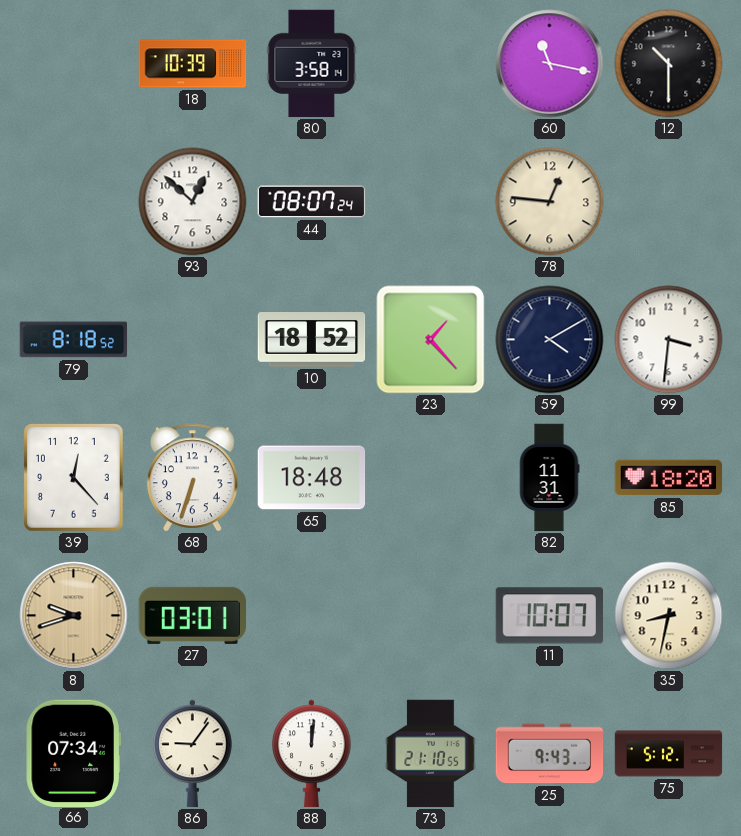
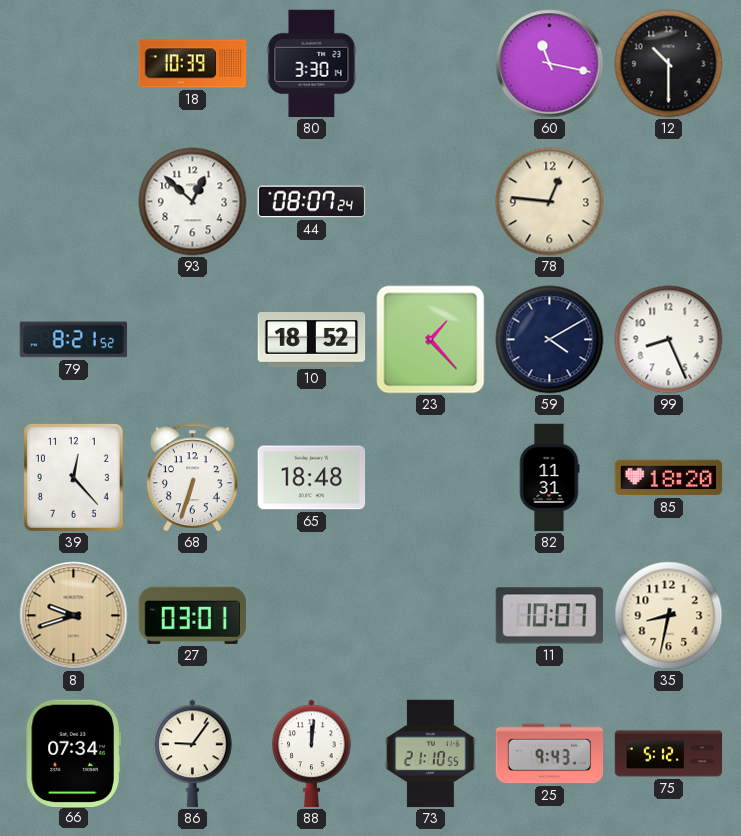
80: 3:58 -> 3:30
79: 8:18 -> 8:21
99: 3:31 -> 8:26
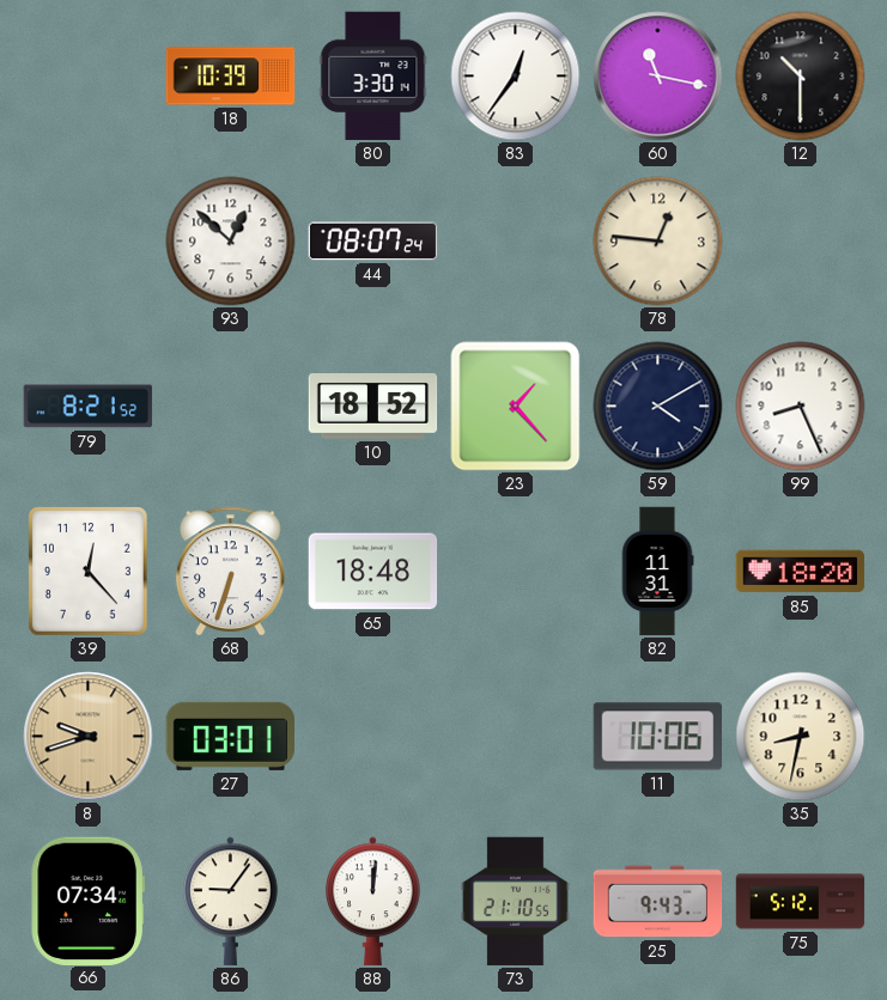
83: none -> 12:36
11: 10:07 -> 10:06
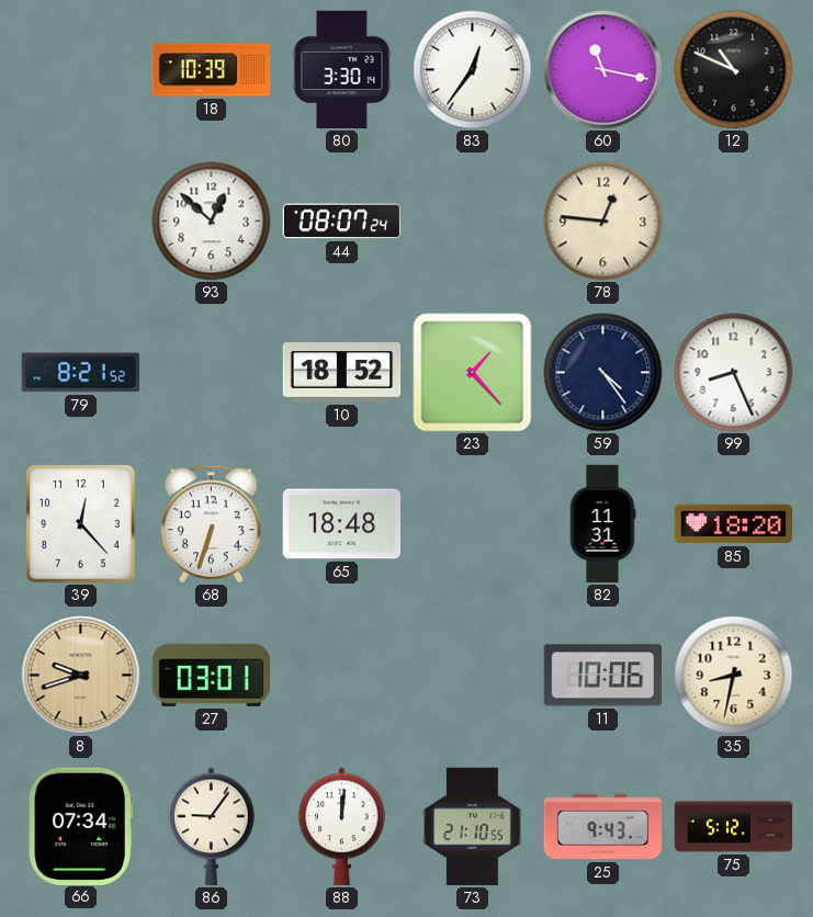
12: 10:30 -> 10:49
59: 4:10 -> 4:24
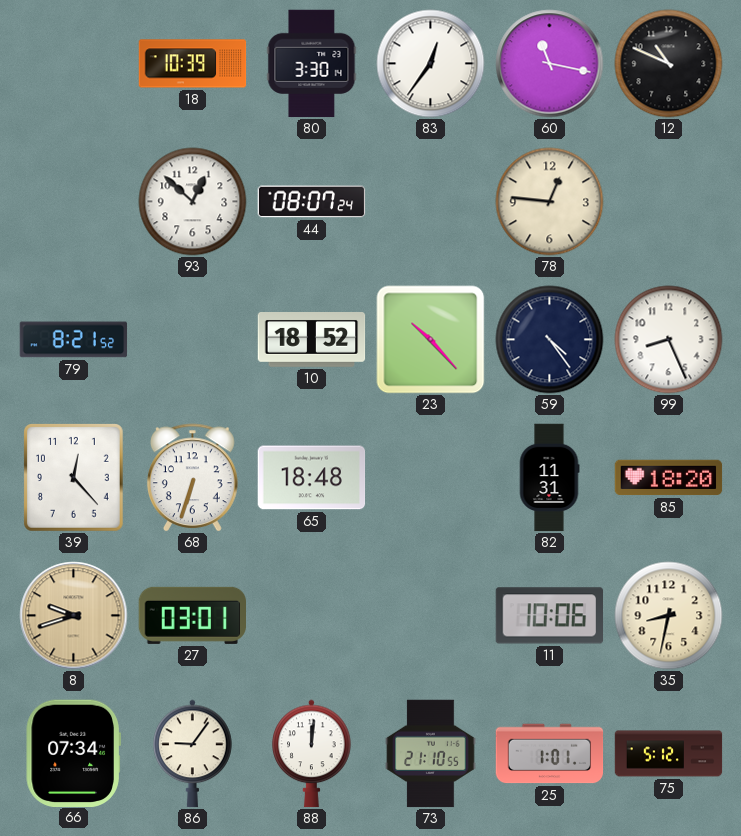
23: 1:23 -> 10:23
25: 9:43 -> 1:01
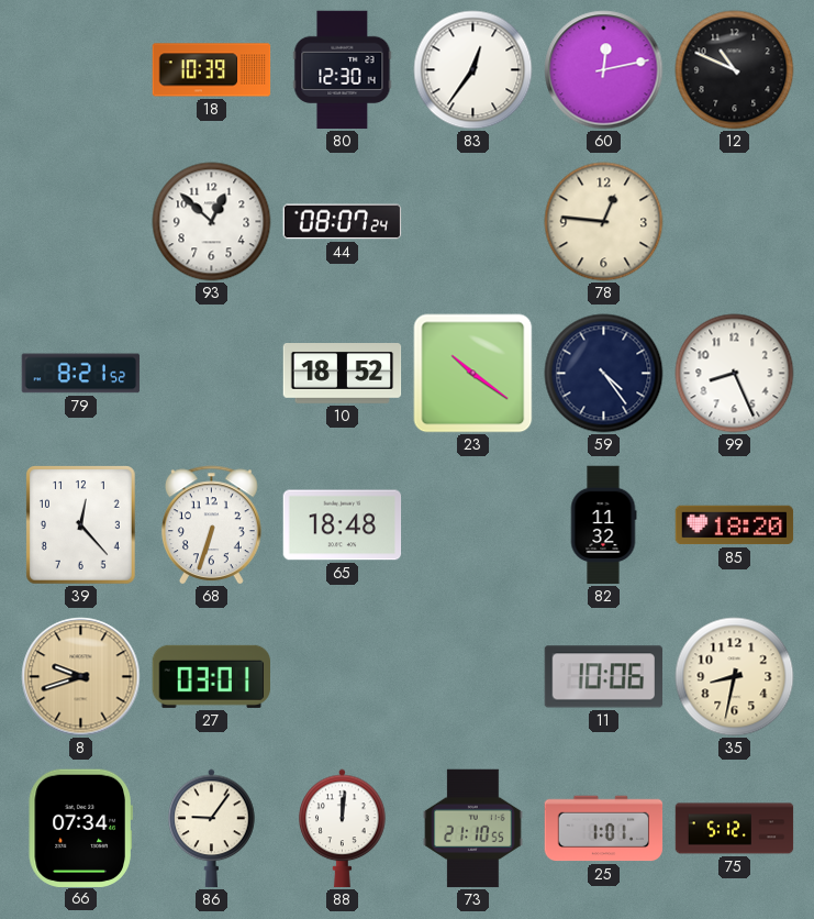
80: 3:30 -> 12:30
60: 11:17 -> 12:13
23: 10:23 -> 10:21
82: 11:31 -> 11:32
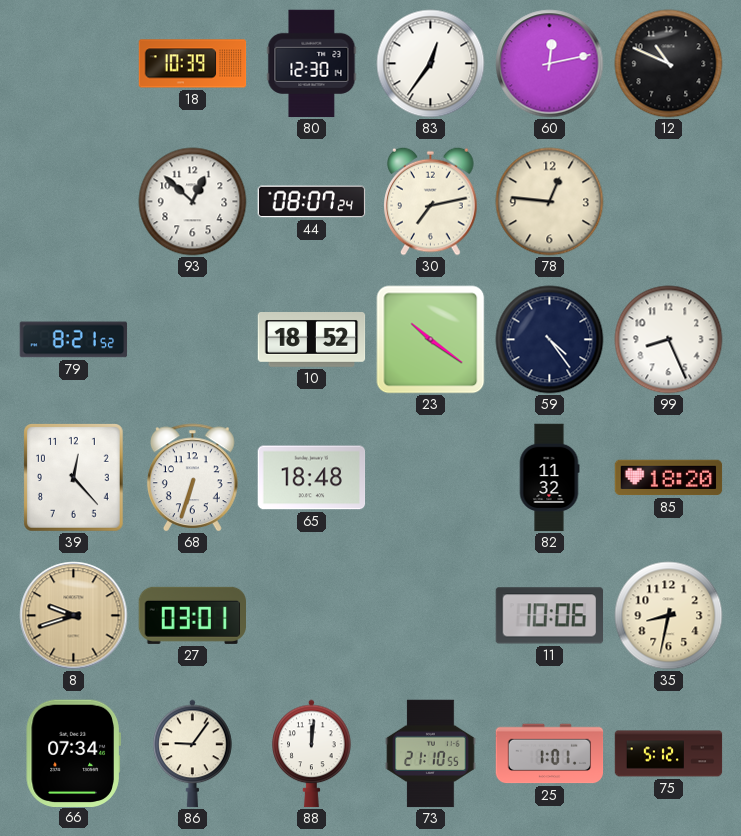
30: none -> 7:13
